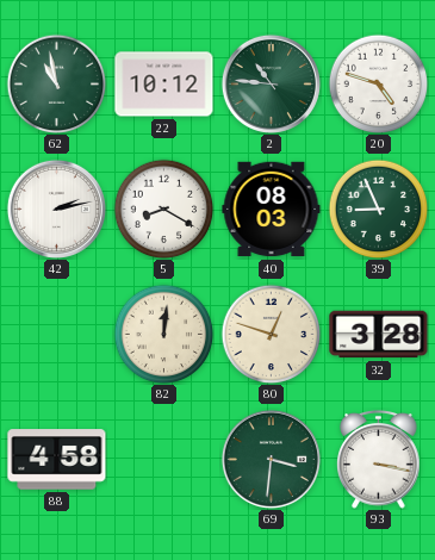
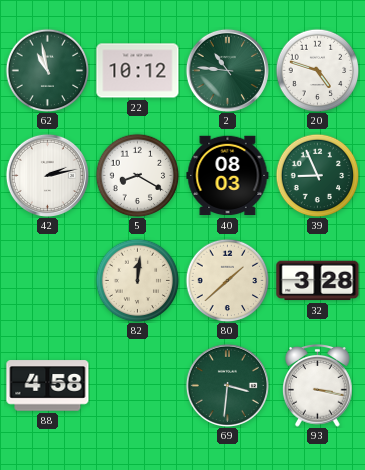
80: 12:48 -> 1:38
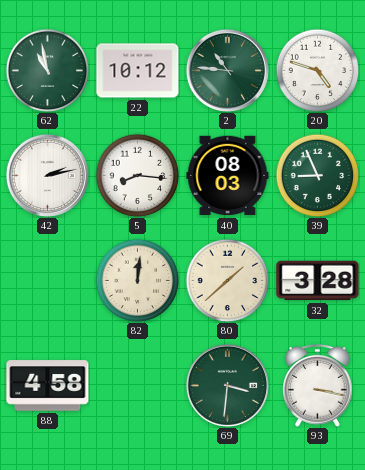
5: 8:20 -> 8:16
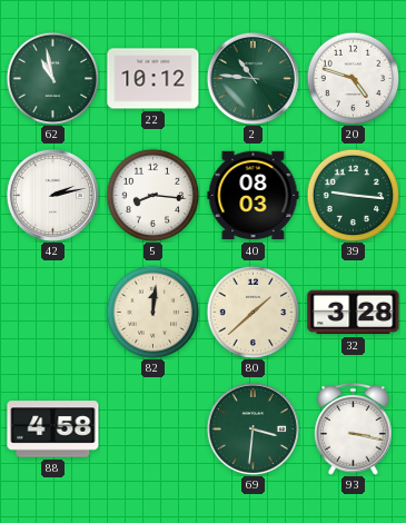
39: 8:56 -> 9:16
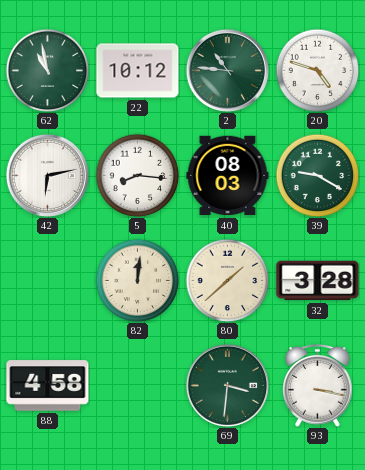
42: 2:13 -> 6:13
39: 9:16 -> 9:20
